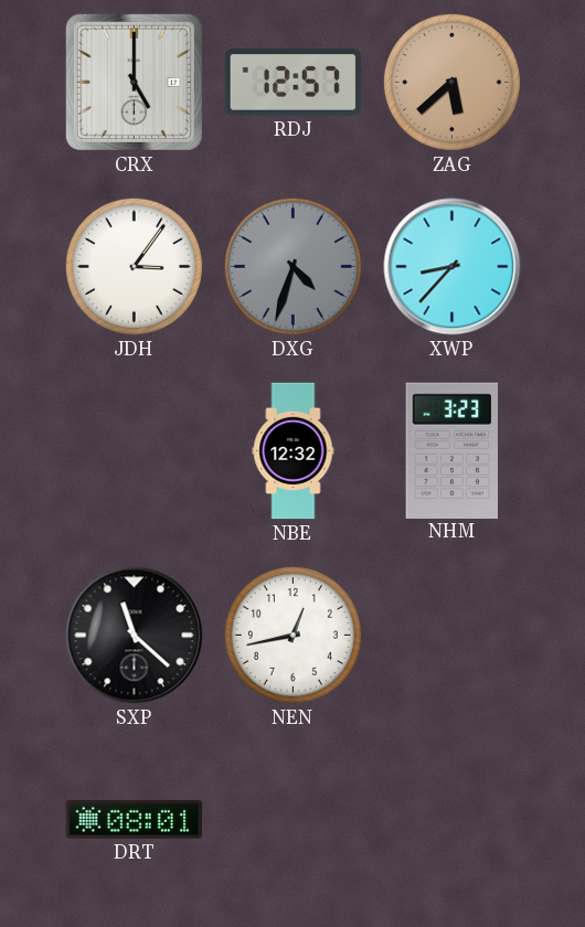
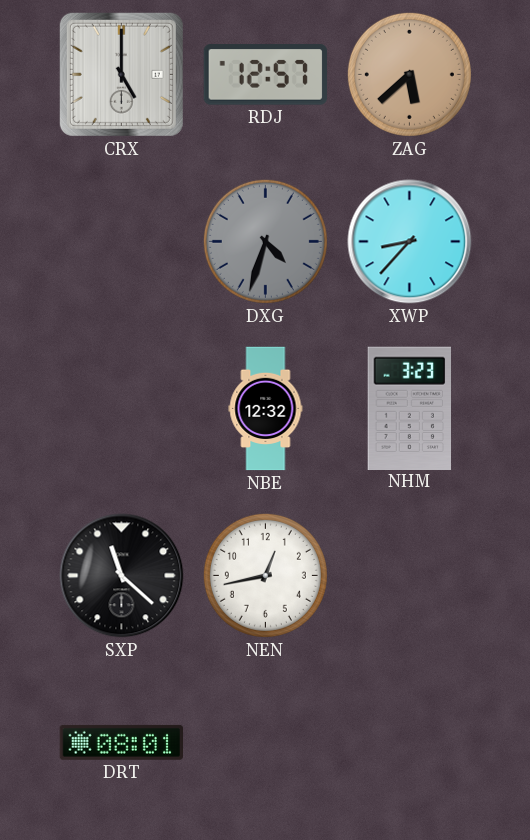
JDH: 3:06 -> none
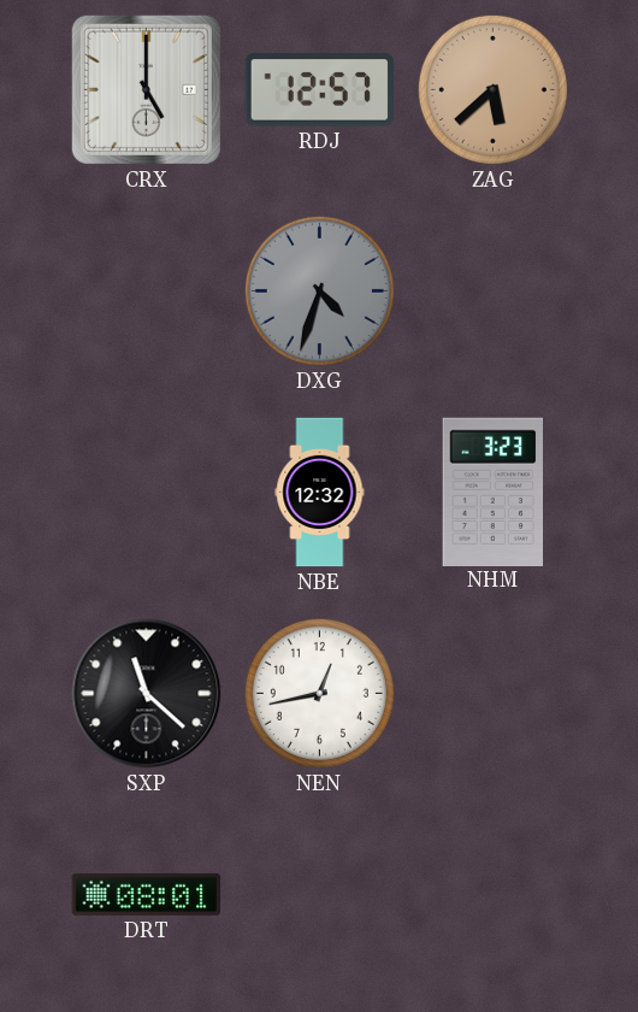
XWP: 8:37 -> none
